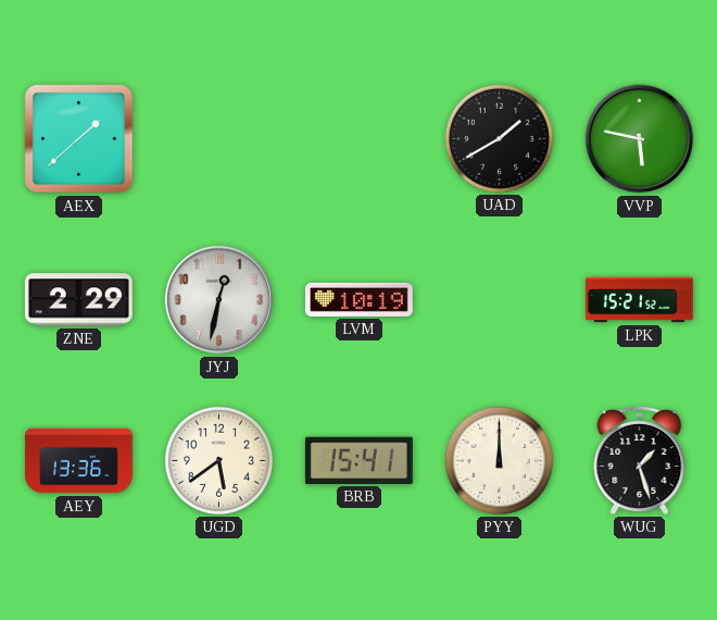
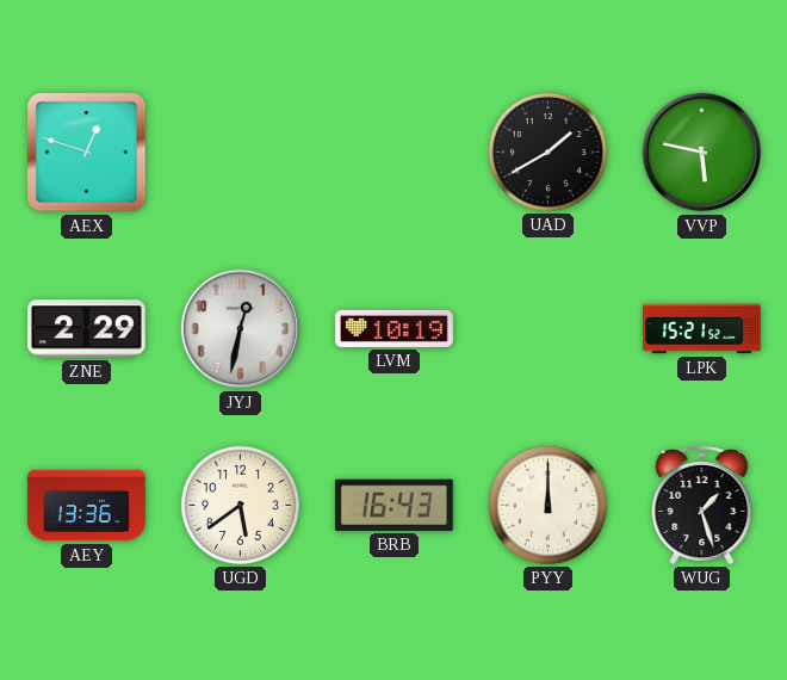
AEX: 1:38 -> 12:48
BRB: 15:41 -> 16:43
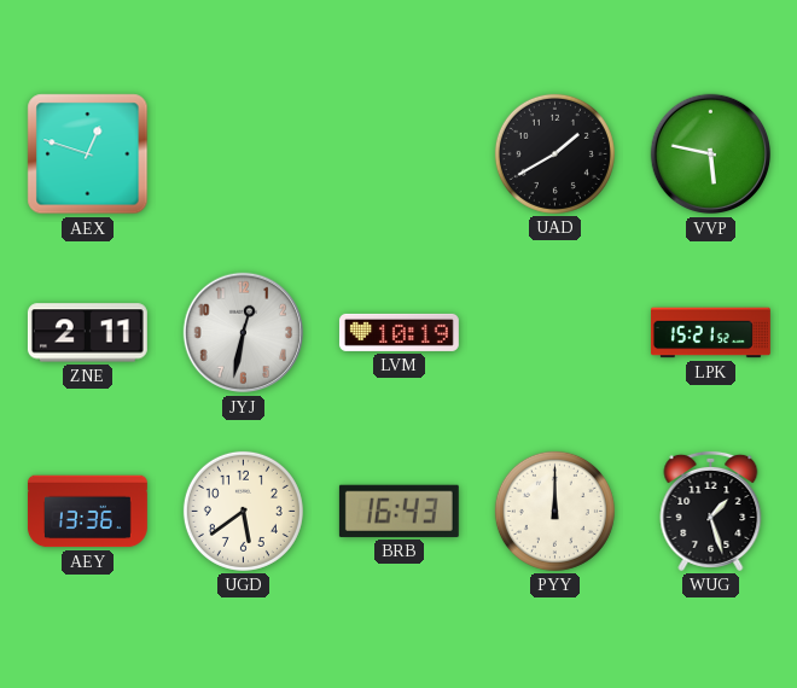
ZNE: 2:29 -> 2:11
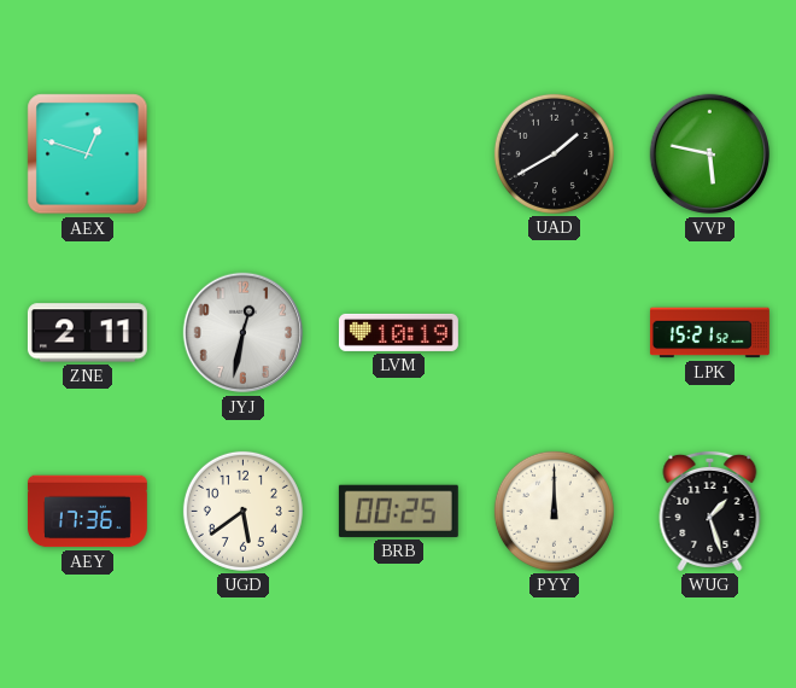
AEY: 13:36 -> 17:36
BRB: 16:43 -> 00:25
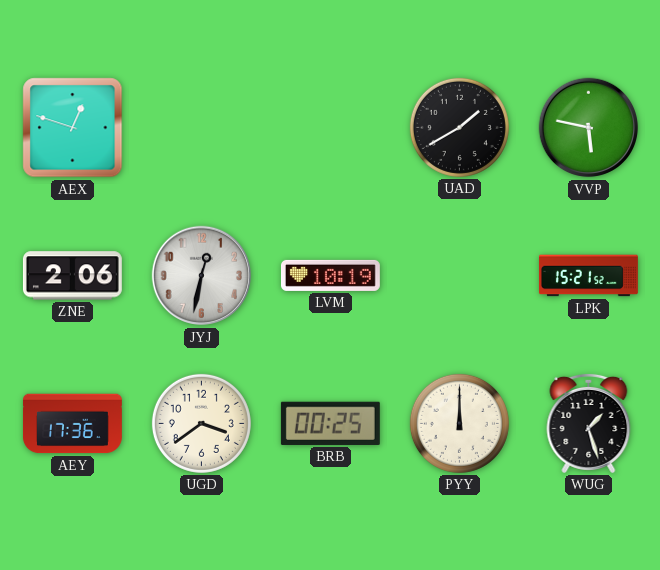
ZNE: 2:11 -> 2:06
UGD: 5:39 -> 3:39
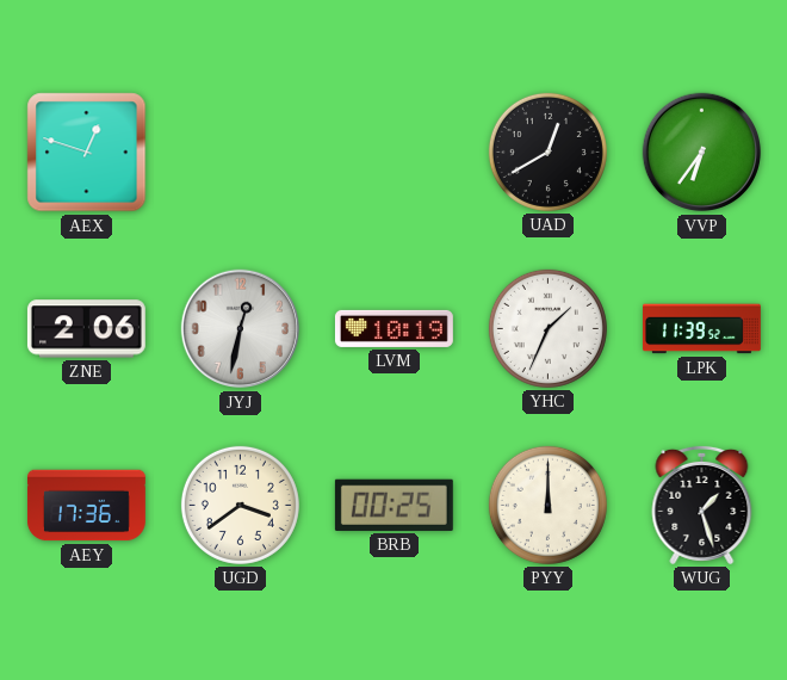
UAD: 1:40 -> 12:40
VVP: 5:47 -> 6:36
YHC: none -> 1:34
LPK: 15:21 -> 11:39
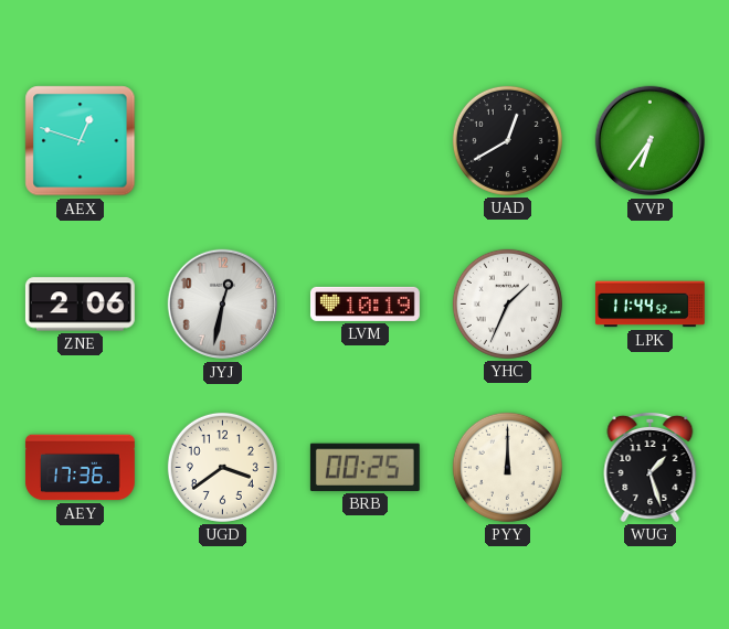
LPK: 11:39 -> 11:44
